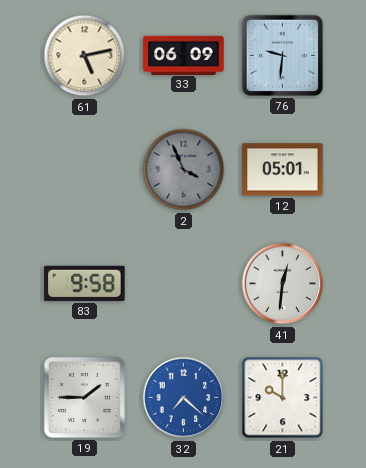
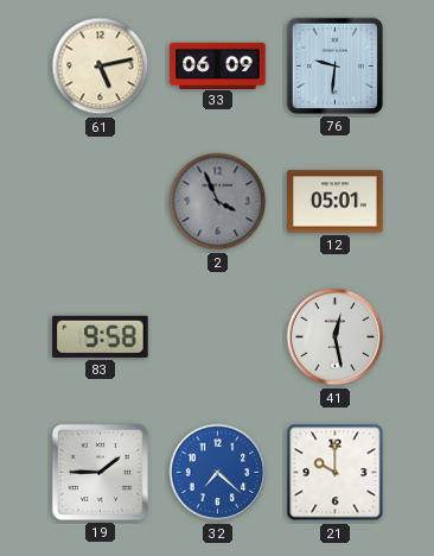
41: 12:31 -> 12:28
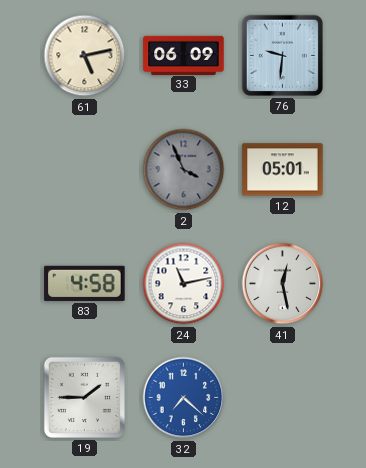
83: 9:58 -> 4:58
24: none -> 11:13
21: 10:00 -> none
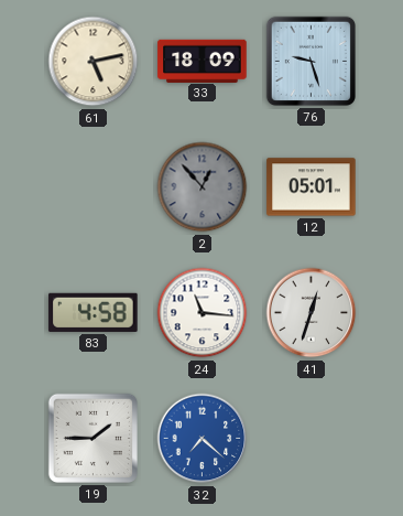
33: 06:09 -> 18:09
76: 9:31 -> 9:27
2: 3:56 -> 12:53
24: 11:13 -> 11:16
41: 12:28 -> 12:33
